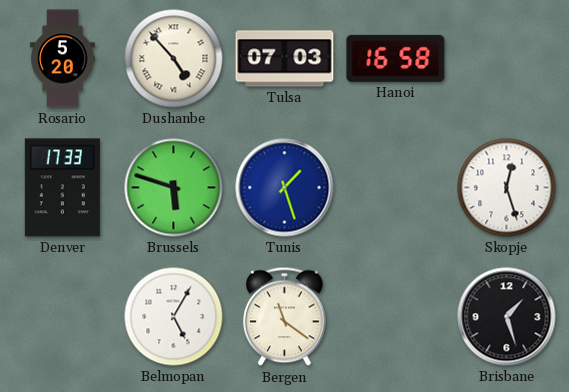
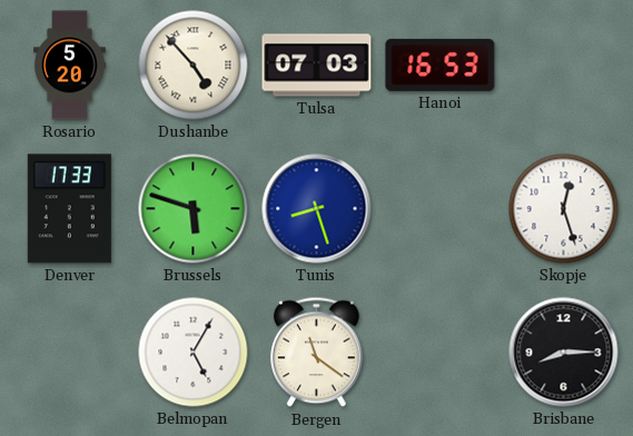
Hanoi: 16:58 -> 16:53
Tunis: 1:27 -> 8:27
Brisbane: 1:27 -> 8:15
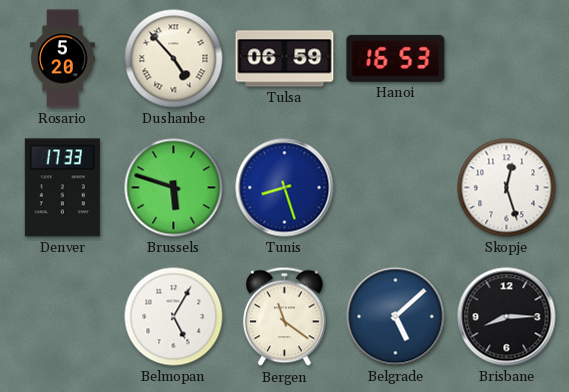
Tulsa: 07:03 -> 06:59
Belgrade: none -> 5:08
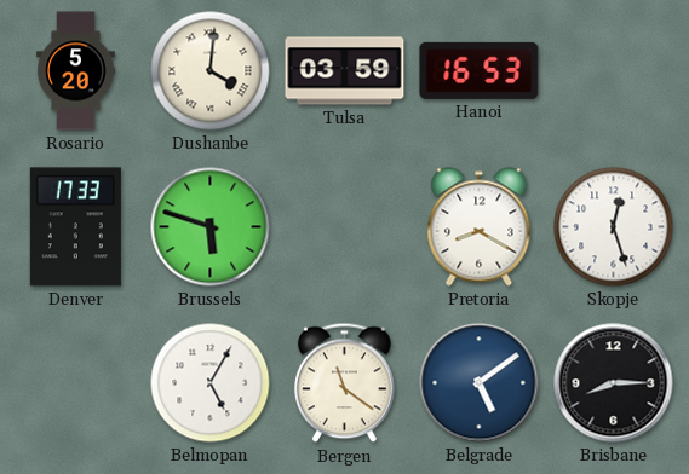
Dushanbe: 4:53 -> 4:01
Tulsa: 06:59 -> 03:59
Tunis: 8:27 -> none
Pretoria: none -> 8:20
Belgrade: 5:08 -> 5:09
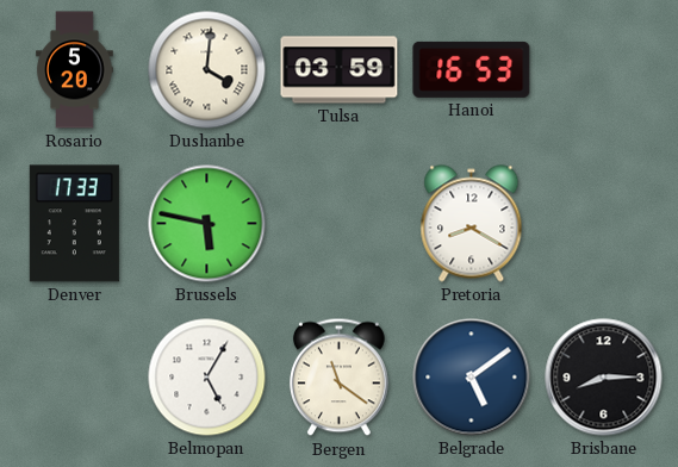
Brussels: 5:48 -> 5:47
Skopje: 12:27 -> none
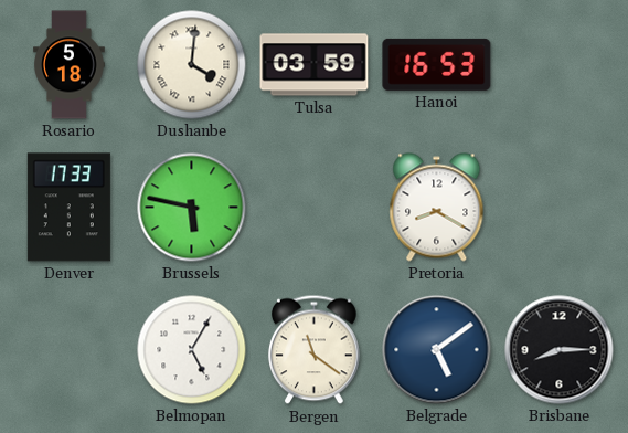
Rosario: 5:20 -> 5:18
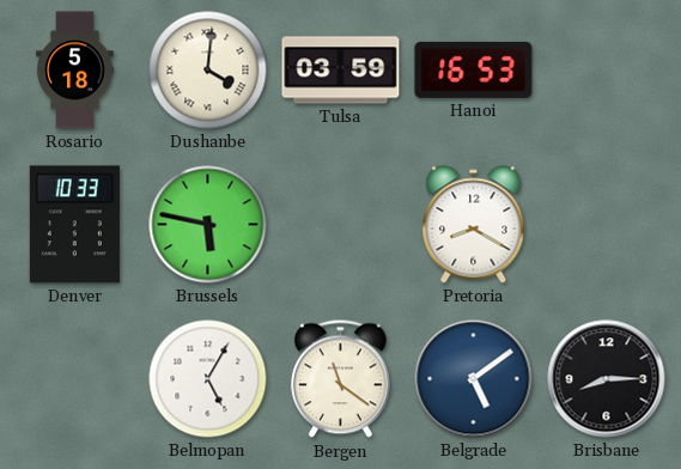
Denver: 17:33 -> 10:33
